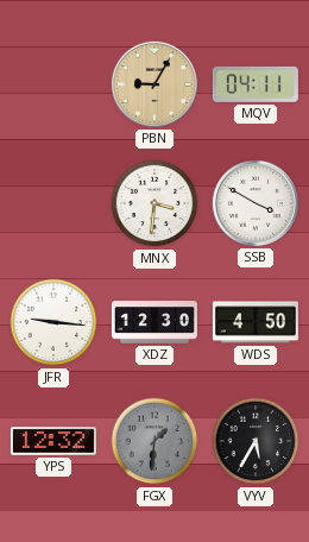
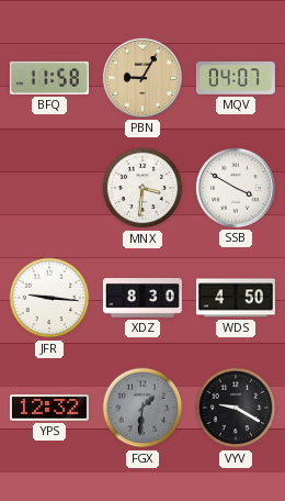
BFQ: none -> 11:58
MQV: 04:11 -> 04:07
XDZ: 12:30 -> 8:30
VYV: 5:35 -> 9:20
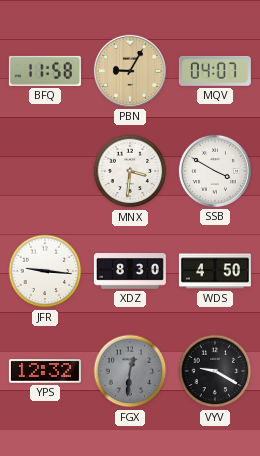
FGX: 1:31 -> 12:31
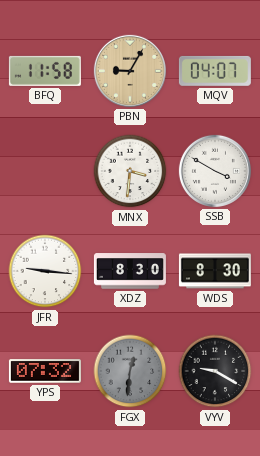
WDS: 4:50 -> 8:30
YPS: 12:32 -> 07:32
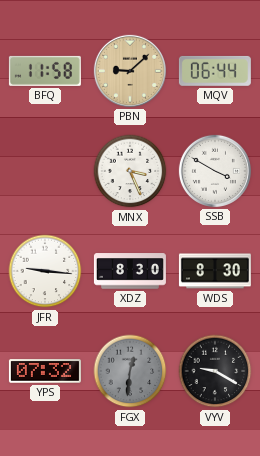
PBN: 9:05 -> 9:08
MQV: 04:07 -> 06:44
MNX: 3:31 -> 3:26
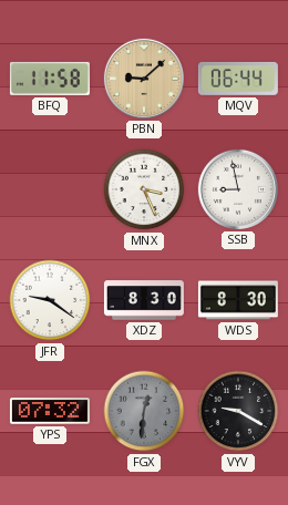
SSB: 3:50 -> 8:58
JFR: 9:16 -> 9:21
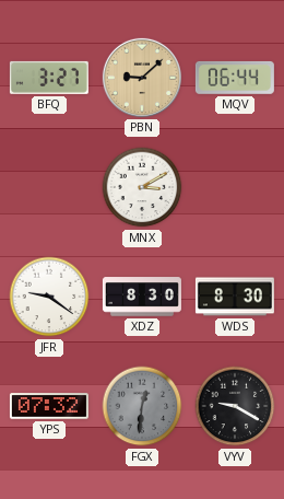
BFQ: 11:58 -> 3:27
MNX: 3:26 -> 3:10
SSB: 8:58 -> none
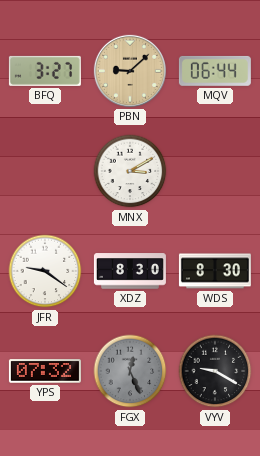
FGX: 12:31 -> 12:26
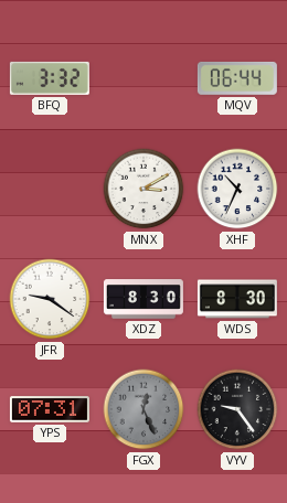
BFQ: 3:27 -> 3:32
PBN: 9:08 -> none
XHF: none -> 10:34
YPS: 07:32 -> 07:31
VYV: 9:20 -> 9:24
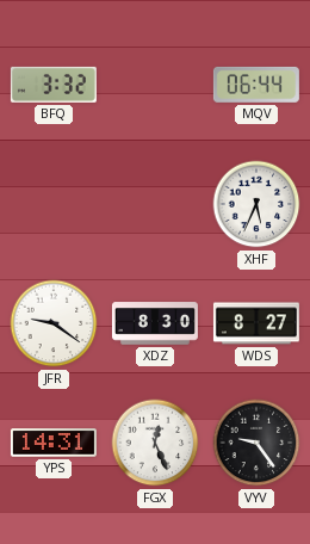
MNX: 3:10 -> none
XHF: 10:34 -> 5:34
WDS: 8:30 -> 8:27
YPS: 07:31 -> 14:31
FGX dial: grey -> white
